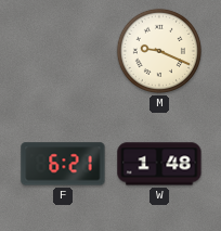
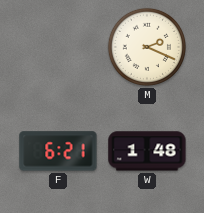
M: 9:19 -> 2:19
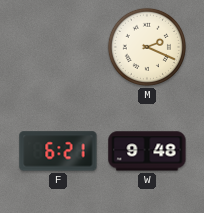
W: 1:48 -> 9:48
